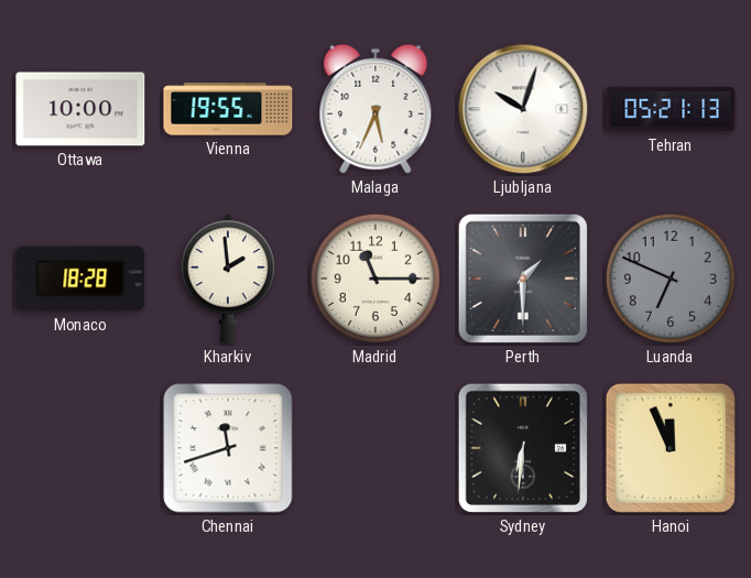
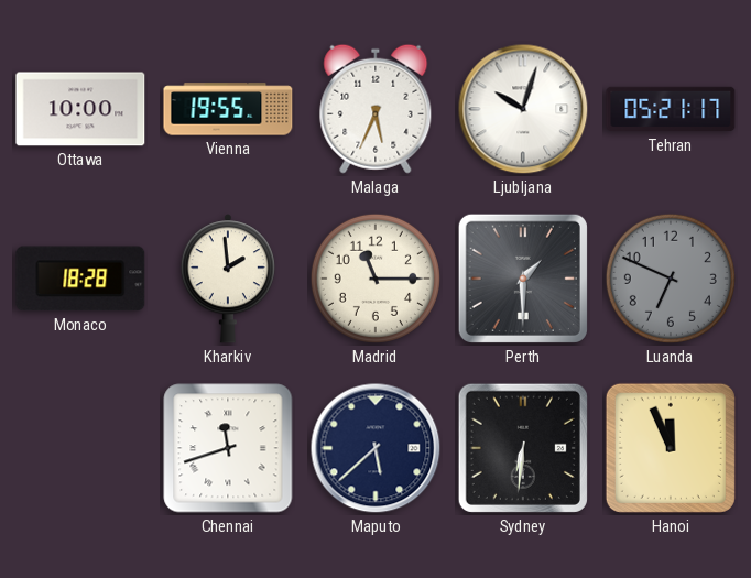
Tehran: 05:21:13 -> 05:21:17
Maputo: none -> 5:38
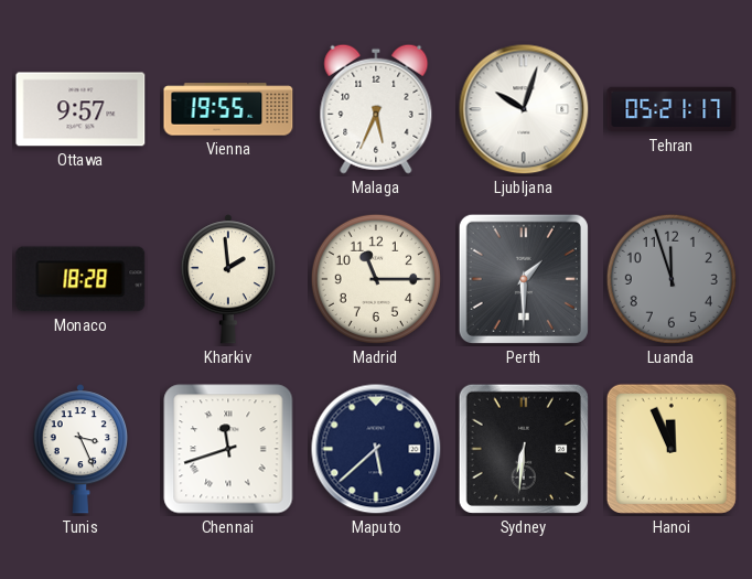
Ottawa: 10:00 -> 9:57
Luanda: 6:49 -> 11:57
Tunis: none -> 3:26
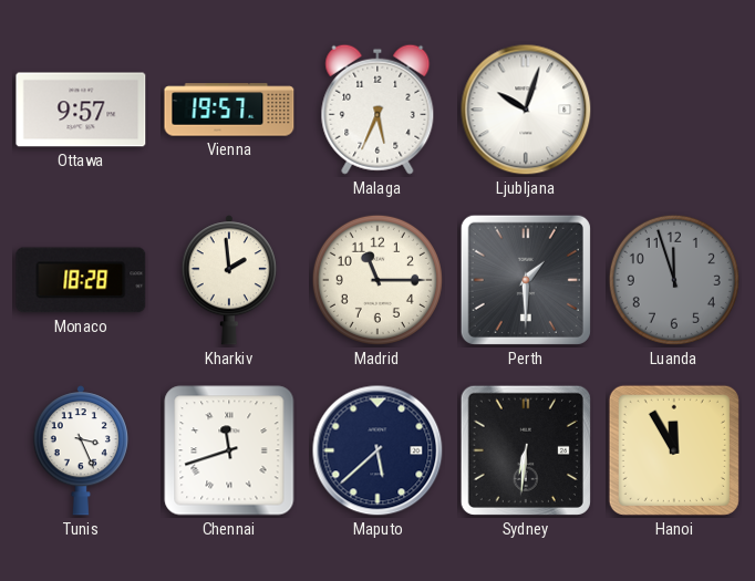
Vienna: 19:55 -> 19:57
Tehran: 05:21 -> none
Hanoi: 11:56 -> 11:55
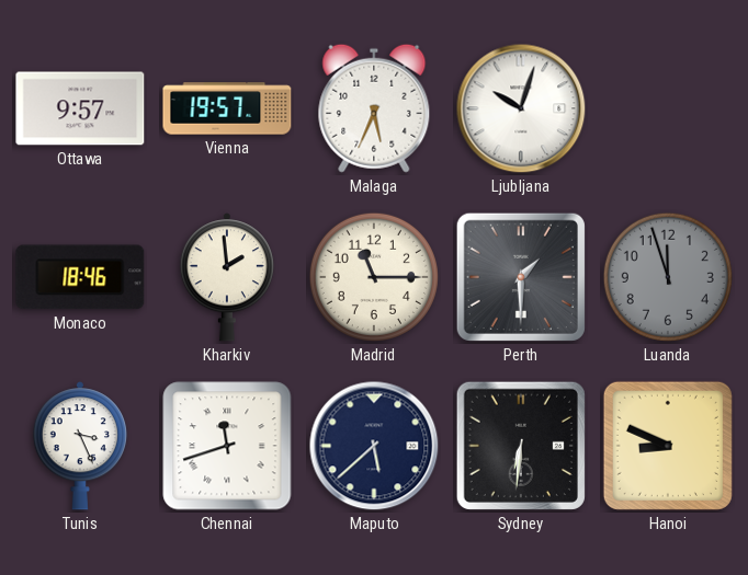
Monaco: 18:28 -> 18:46
Hanoi: 11:55 -> 8:49
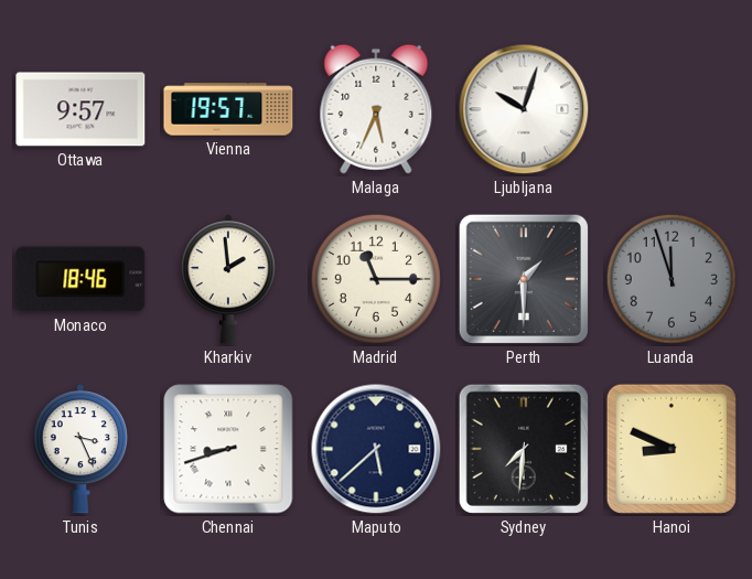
Chennai: 11:42 -> 8:42
Sydney: 6:31 -> 7:31
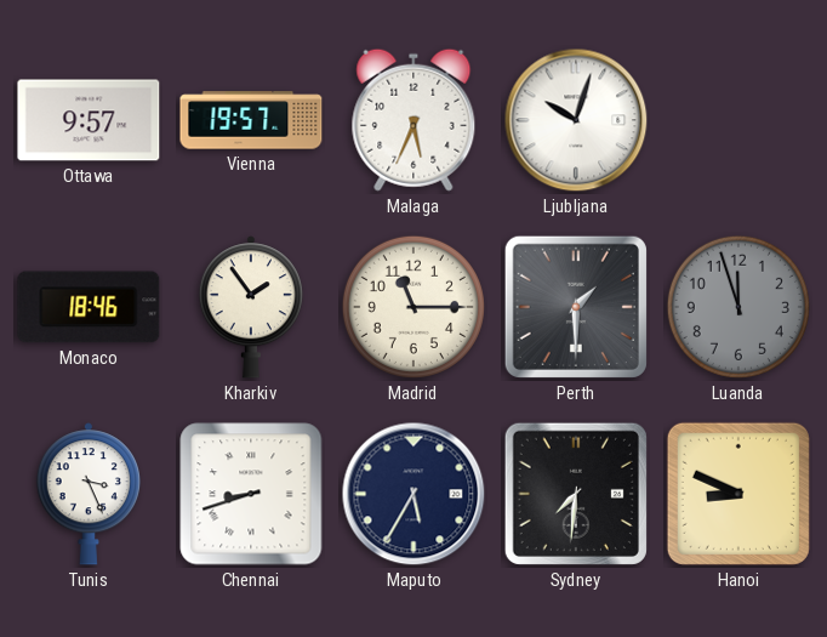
Kharkiv: 1:59 -> 1:54
Maputo: 5:38 -> 5:35
